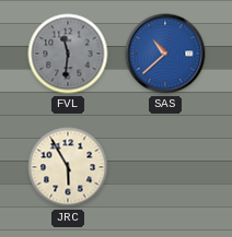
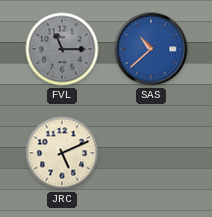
FVL: 11:31 -> 11:15
JRC: 5:55 -> 5:11
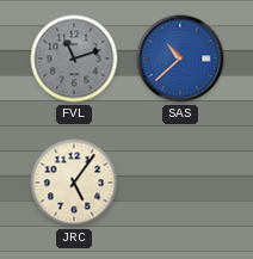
FVL: 11:15 -> 11:12
JRC: 5:11 -> 5:06
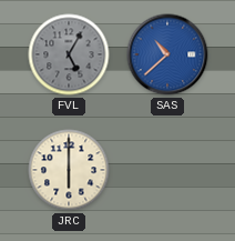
FVL: 11:12 -> 5:05
JRC: 5:06 -> 6:00
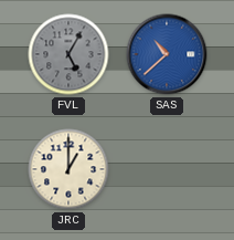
JRC: 6:00 -> 1:00
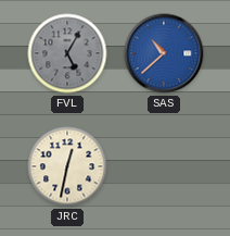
JRC: 1:00 -> 12:32
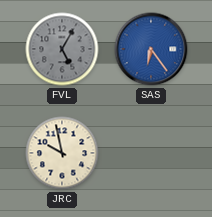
SAS: 10:38 -> 6:24
JRC: 12:32 -> 9:58
